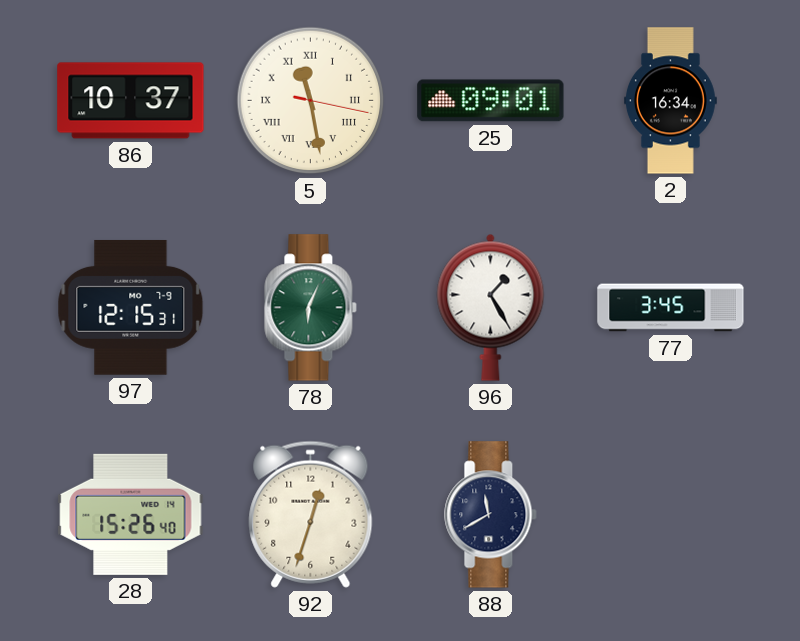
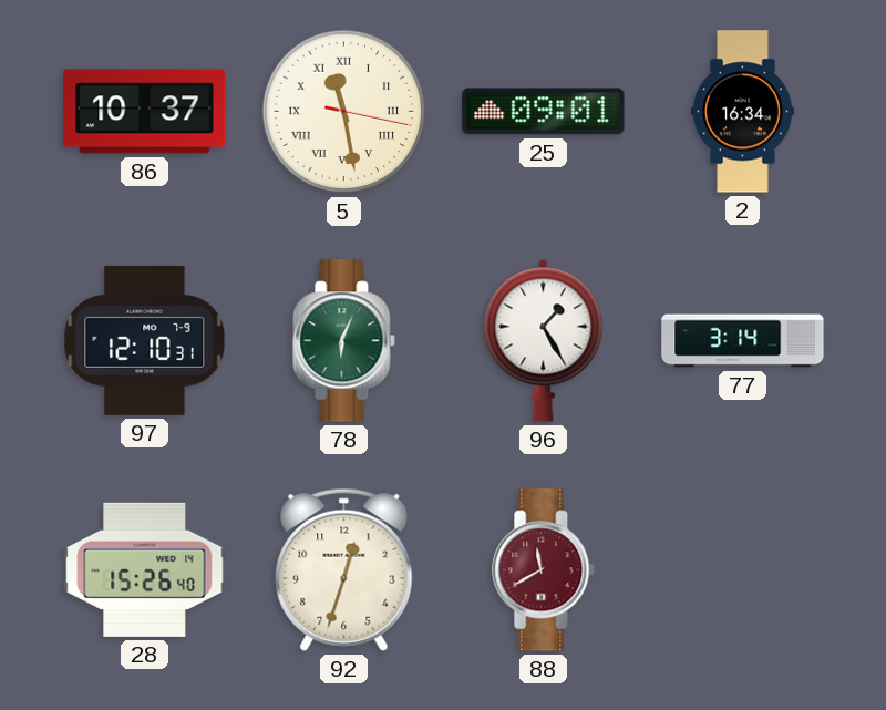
97: 12:15 -> 12:10
77: 3:45 -> 3:14
88 dial: navy -> burgundy
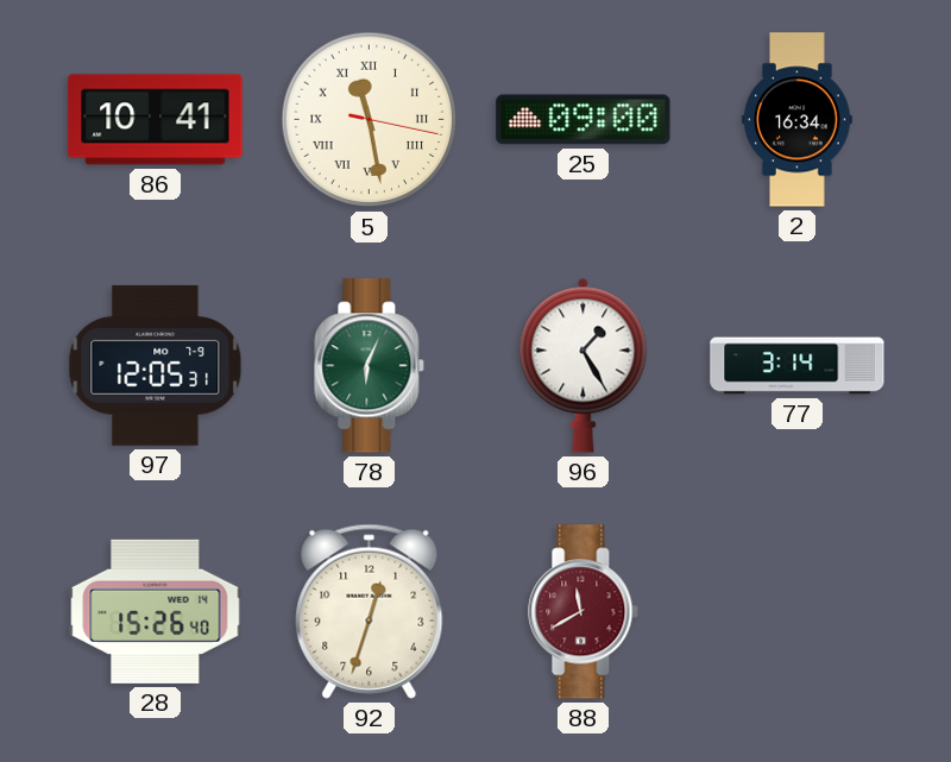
86: 10:37 -> 10:41
25: 09:01 -> 09:00
97: 12:10 -> 12:05
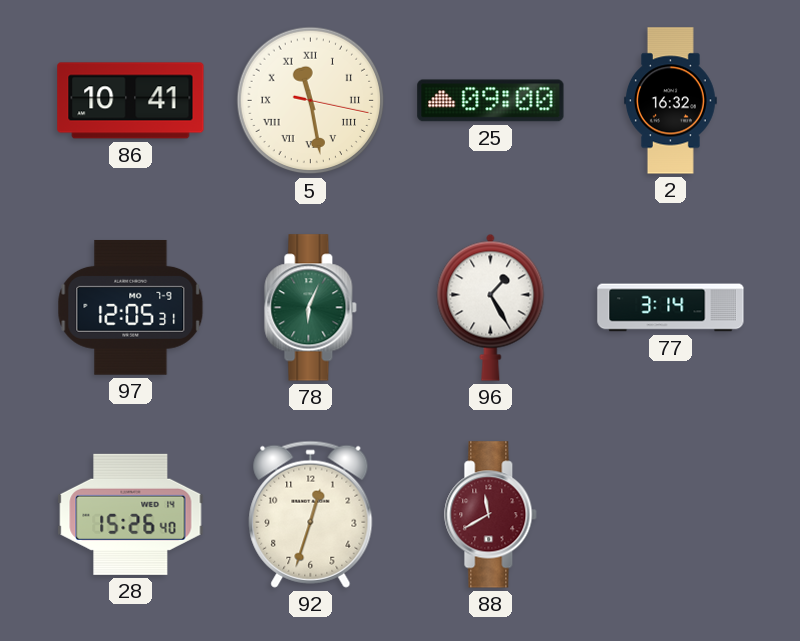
2: 16:34 -> 16:32
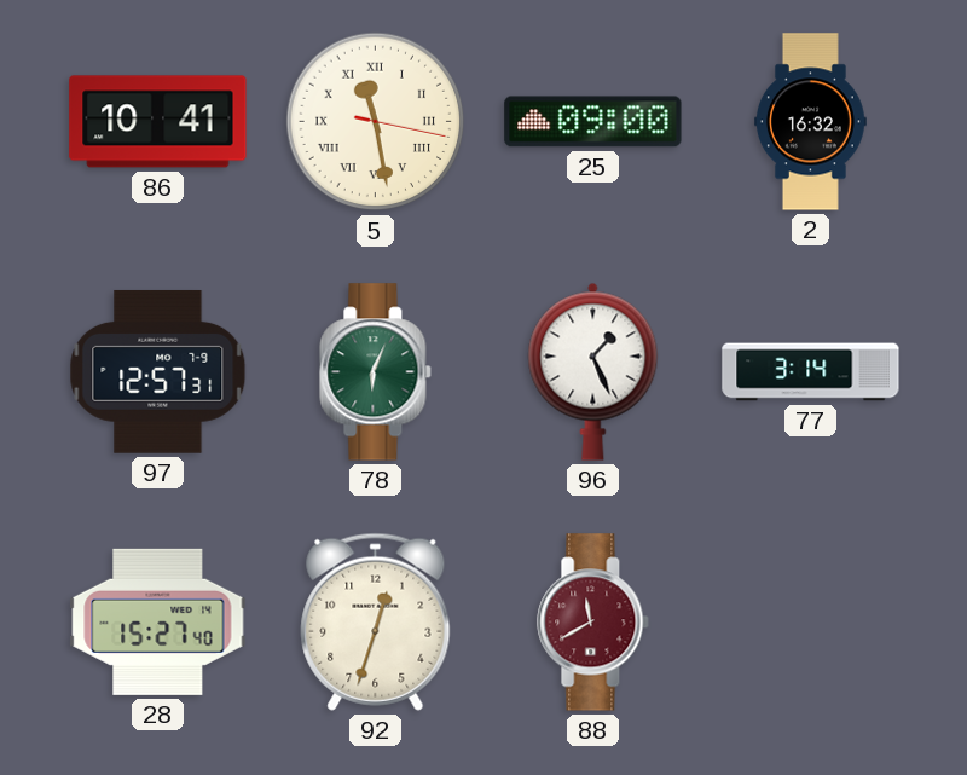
97: 12:05 -> 12:57
96: 1:25 -> 1:26
28: 15:26 -> 15:27
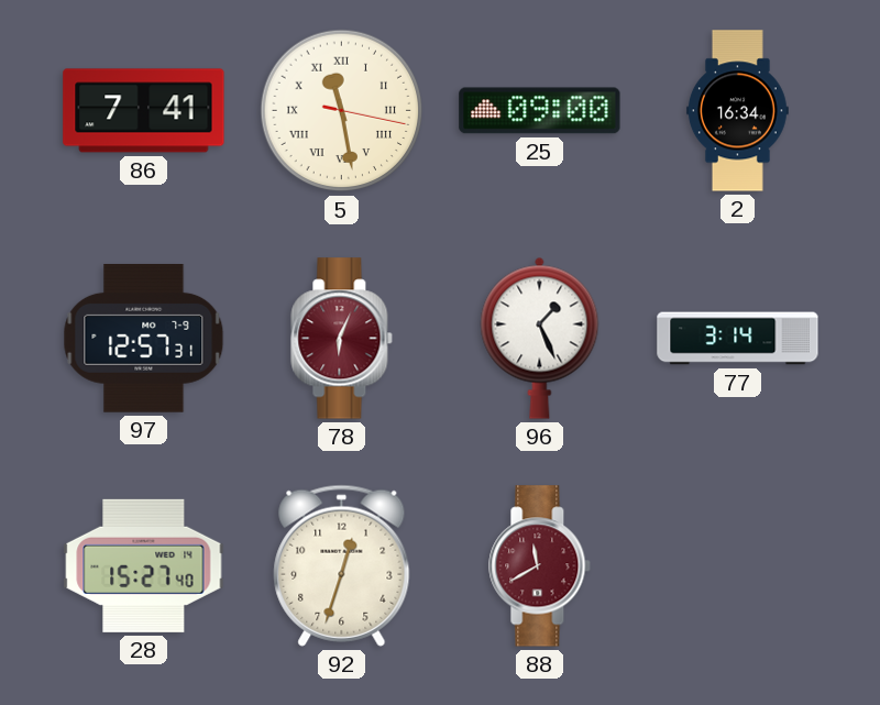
86: 10:41 -> 7:41
2: 16:32 -> 16:34
78 dial: green -> burgundy
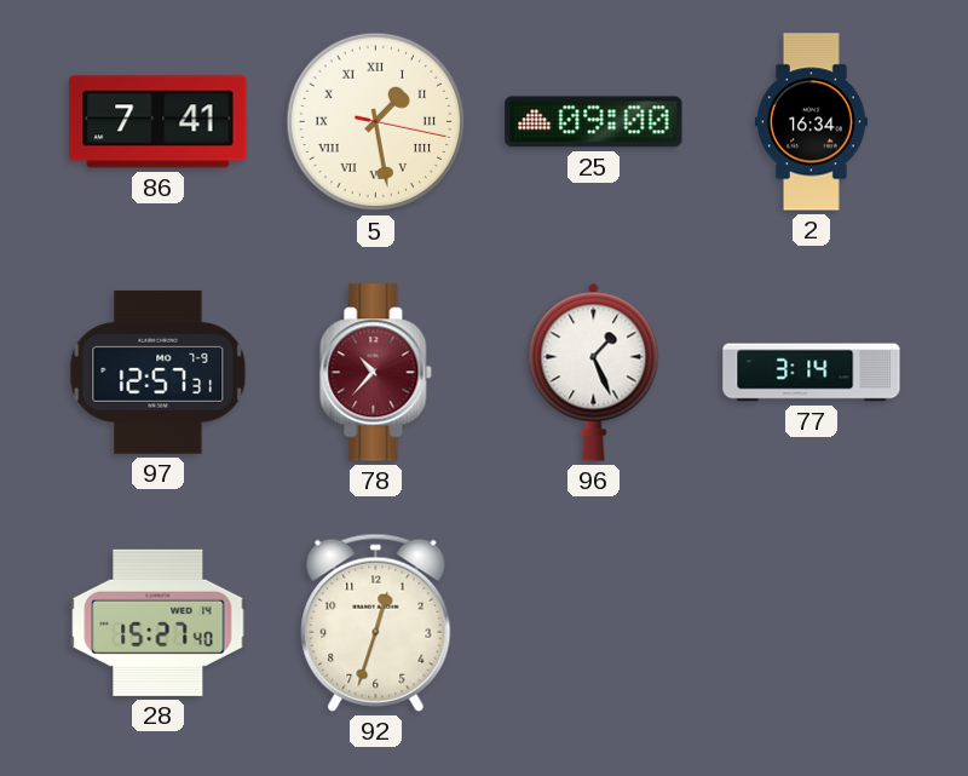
5: 11:28 -> 1:28
78: 6:04 -> 10:37
88: 11:40 -> none
